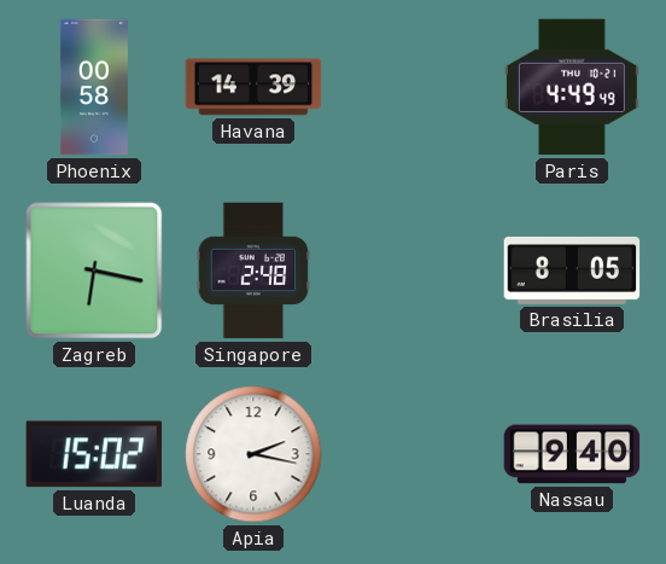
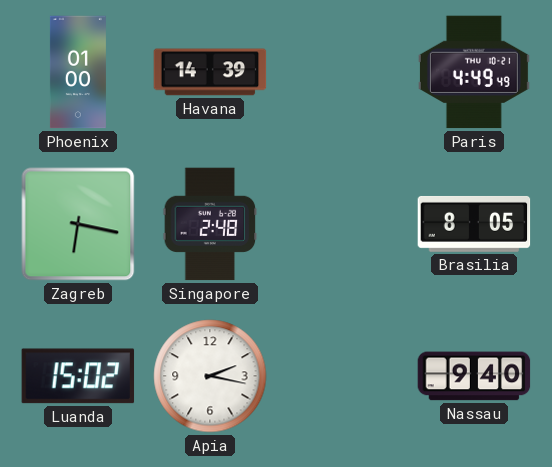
Phoenix: 00:58 -> 01:00
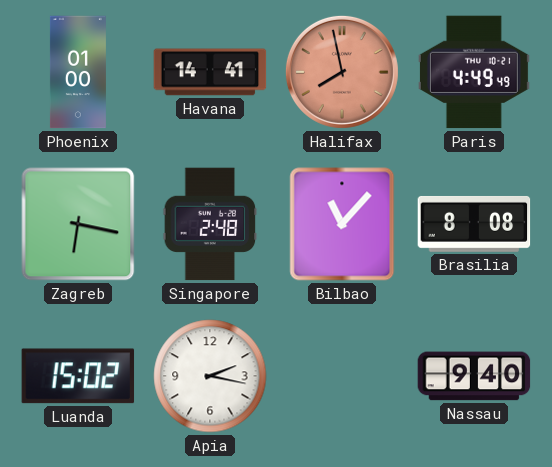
Havana: 14:39 -> 14:41
Halifax: none -> 7:58
Bilbao: none -> 11:07
Brasilia: 8:05 -> 8:08
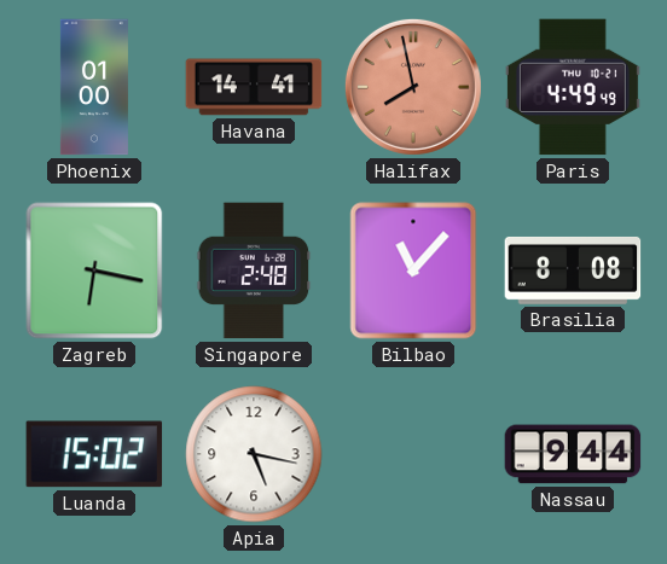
Apia: 2:17 -> 5:17
Nassau: 9:40 -> 9:44
